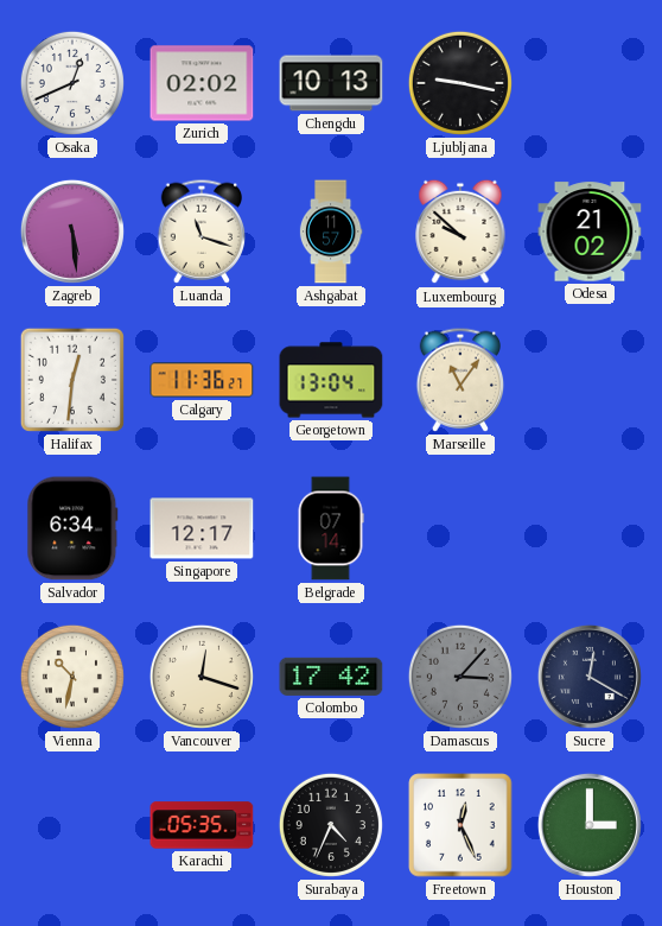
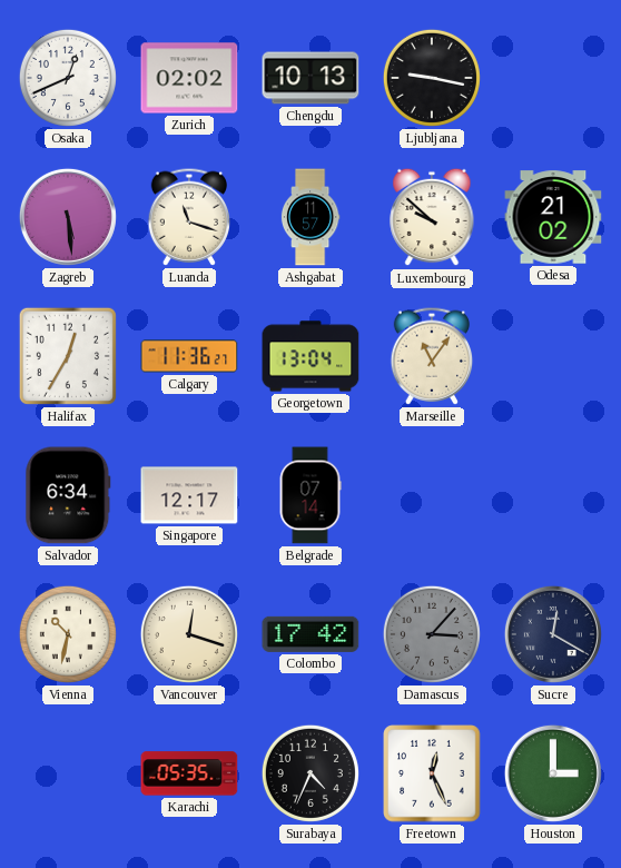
Halifax: 12:31 -> 12:35
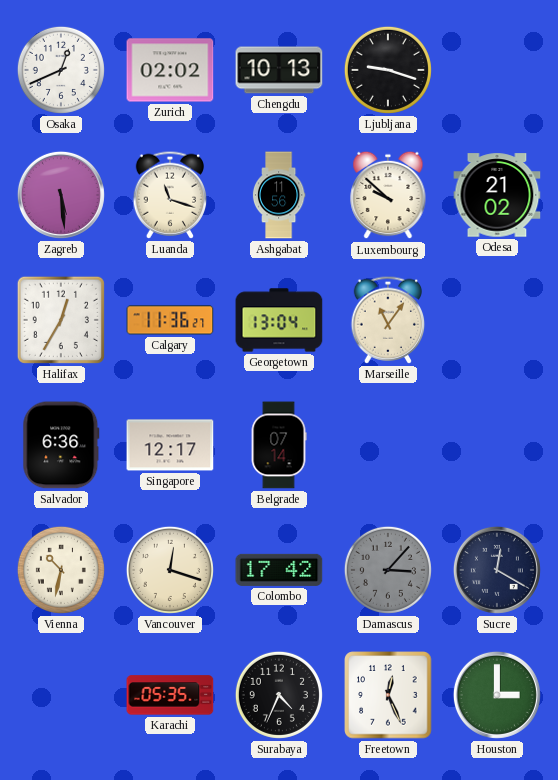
Ljubljana: 9:17 -> 9:18
Ashgabat: 11:57 -> 11:56
Salvador: 6:34 -> 6:36
